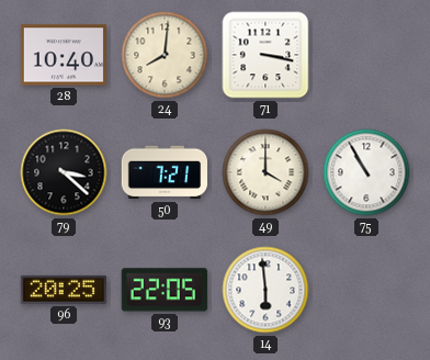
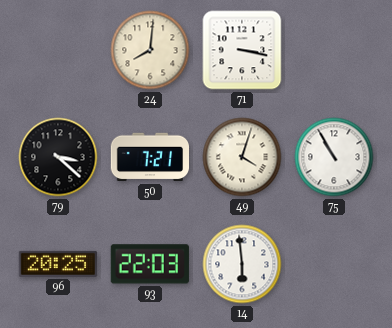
28: 10:40 -> none
49: 4:00 -> 4:03
93: 22:05 -> 22:03
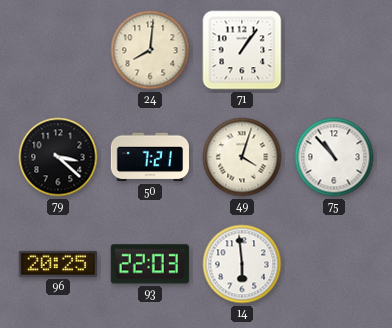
71: 3:17 -> 1:06
75: 10:55 -> 10:53
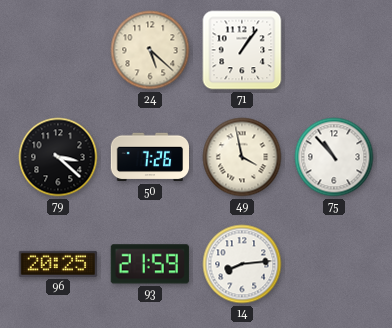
24: 8:01 -> 5:22
50: 7:21 -> 7:26
49: 4:03 -> 3:58
93: 22:03 -> 21:59
14: 5:59 -> 8:14
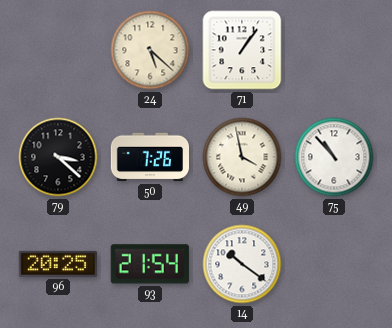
93: 21:59 -> 21:54
14: 8:14 -> 10:21
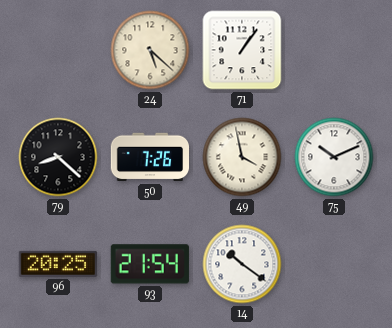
79: 3:22 -> 8:22
75: 10:53 -> 10:11
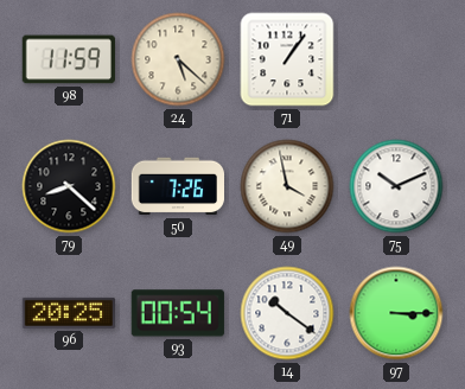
98: none -> 11:59
93: 21:54 -> 00:54
97: none -> 3:15
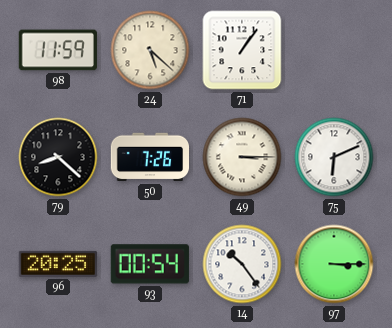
49: 3:58 -> 3:15
75: 10:11 -> 6:11
14: 10:21 -> 10:24
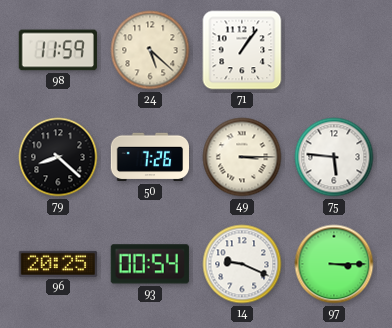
75: 6:11 -> 5:46
14: 10:24 -> 9:19
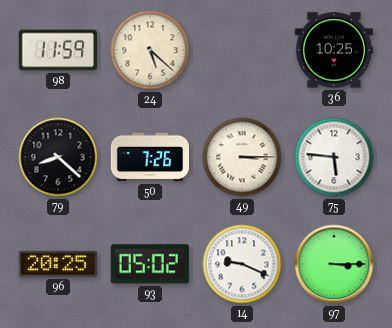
71: 1:06 -> none
36: none -> 10:25
93: 00:54 -> 05:02
